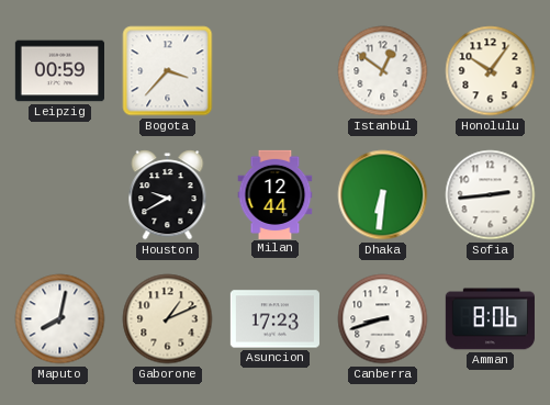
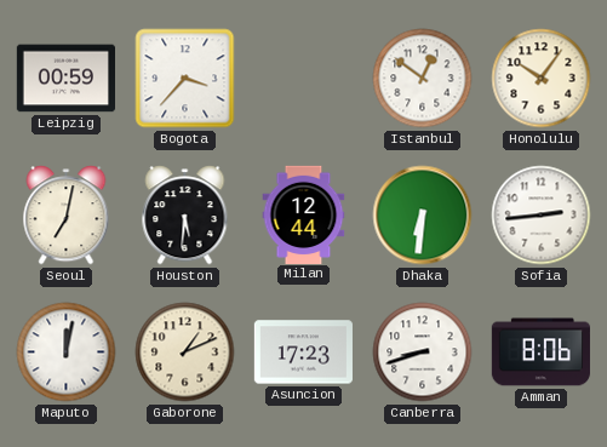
Seoul: none -> 7:02
Houston: 9:40 -> 5:31
Maputo: 8:02 -> 12:02
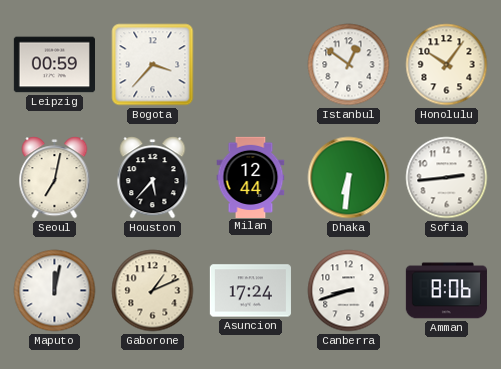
Houston: 5:31 -> 5:37
Asuncion: 17:23 -> 17:24
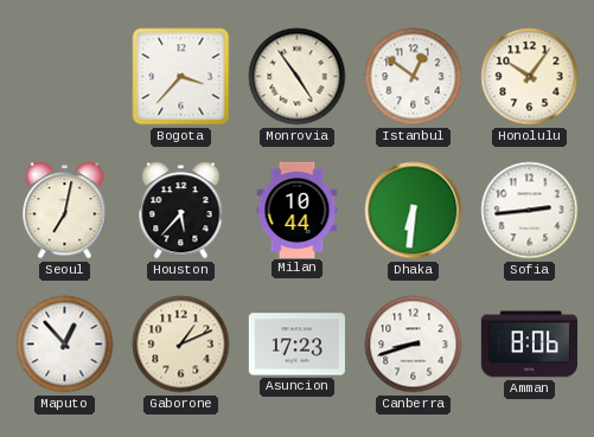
Leipzig: 00:59 -> none
Monrovia: none -> 4:54
Milan: 12:44 -> 10:44
Maputo: 12:02 -> 12:53
Asuncion: 17:24 -> 17:23
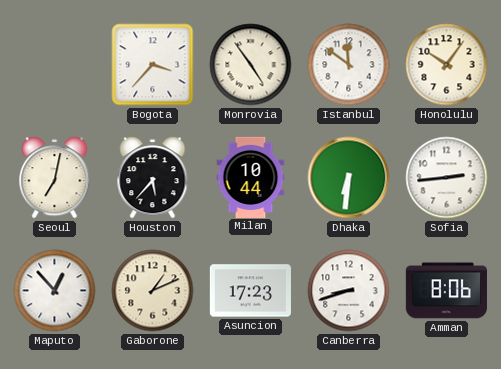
Istanbul: 12:51 -> 11:51
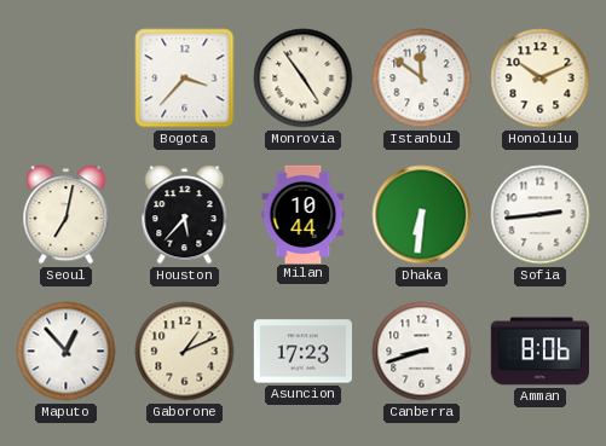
Honolulu: 10:06 -> 10:11
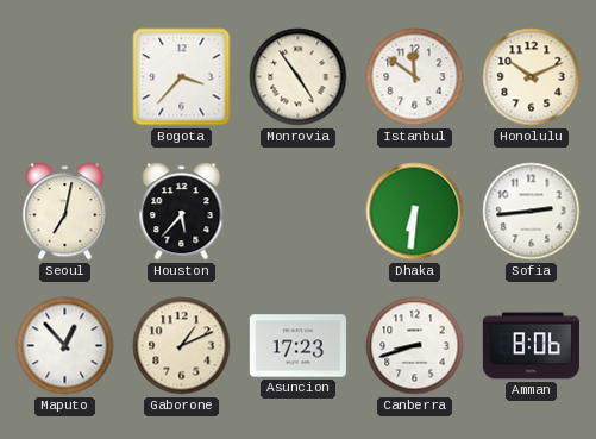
Milan: 10:44 -> none
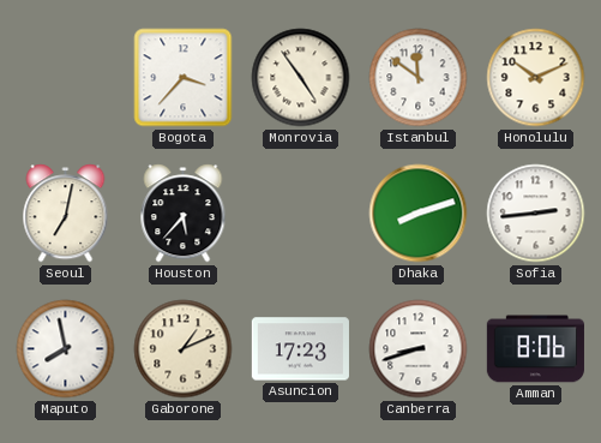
Dhaka: 6:31 -> 8:12
Maputo: 12:53 -> 7:58
